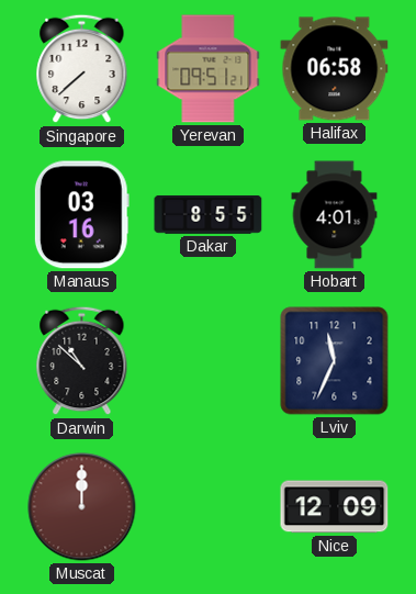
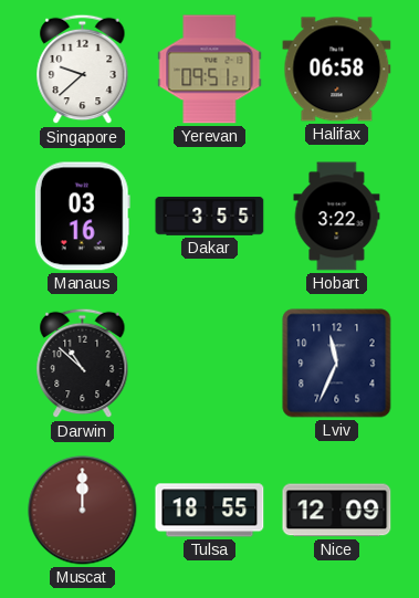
Singapore: 7:38 -> 9:38
Dakar: 8:55 -> 3:55
Hobart: 4:01 -> 3:22
Tulsa: none -> 18:55
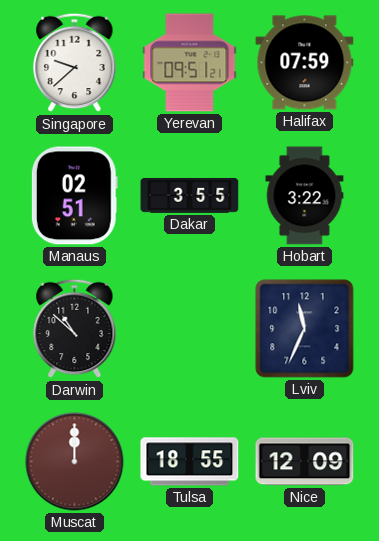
Halifax: 06:58 -> 07:59
Manaus: 03:16 -> 02:51
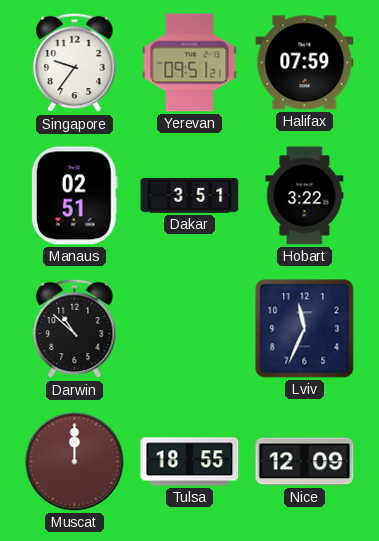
Singapore: 9:38 -> 9:36
Dakar: 3:55 -> 3:51
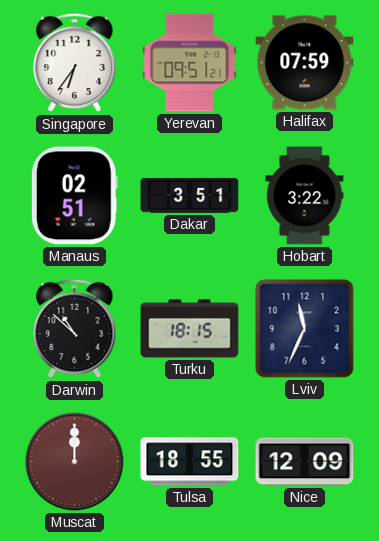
Singapore: 9:36 -> 6:36
Turku: none -> 18:15
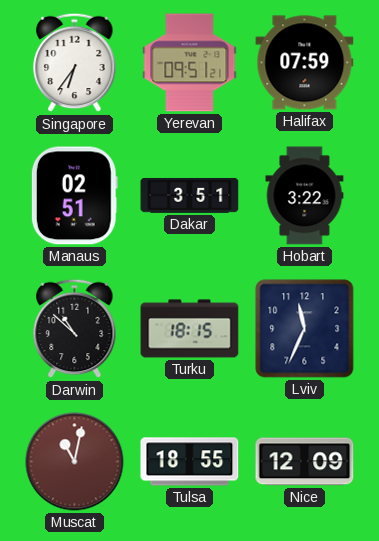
Muscat: 12:00 -> 11:02
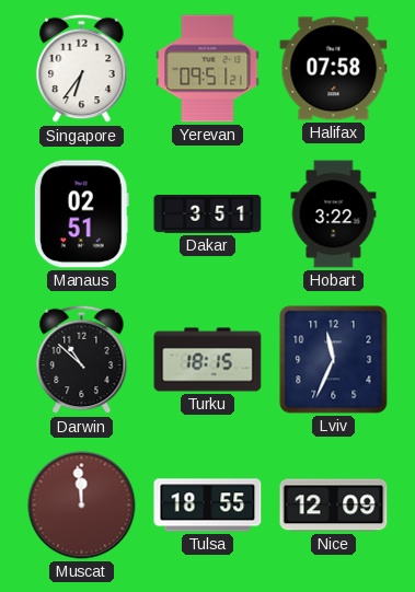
Halifax: 07:59 -> 07:58
Muscat: 11:02 -> 11:59
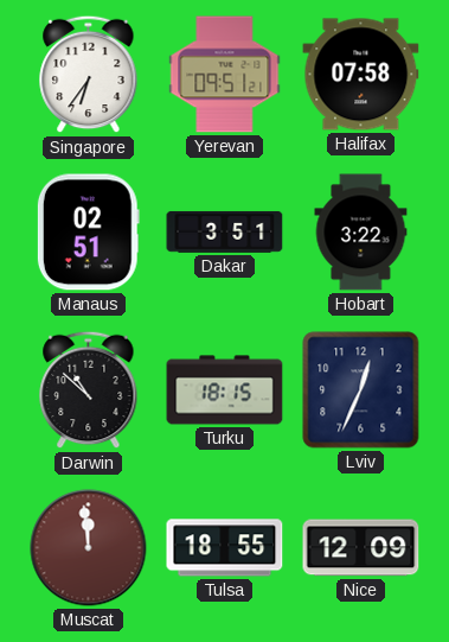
Lviv: 11:34 -> 12:34
